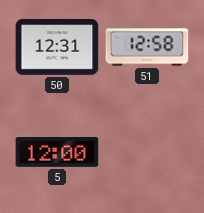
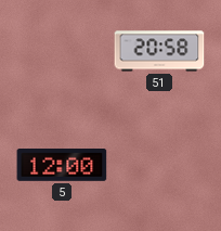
50: 12:31 -> none
51: 12:58 -> 20:58
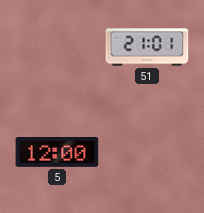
51: 20:58 -> 21:01
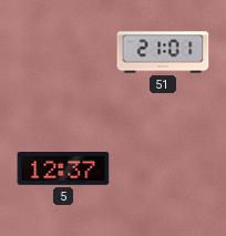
5: 12:00 -> 12:37
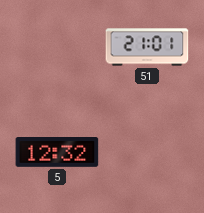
5: 12:37 -> 12:32
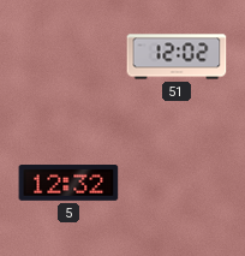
51: 21:01 -> 12:02
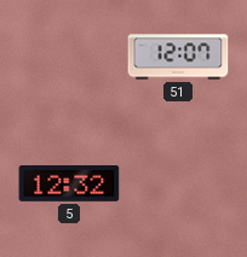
51: 12:02 -> 12:07
